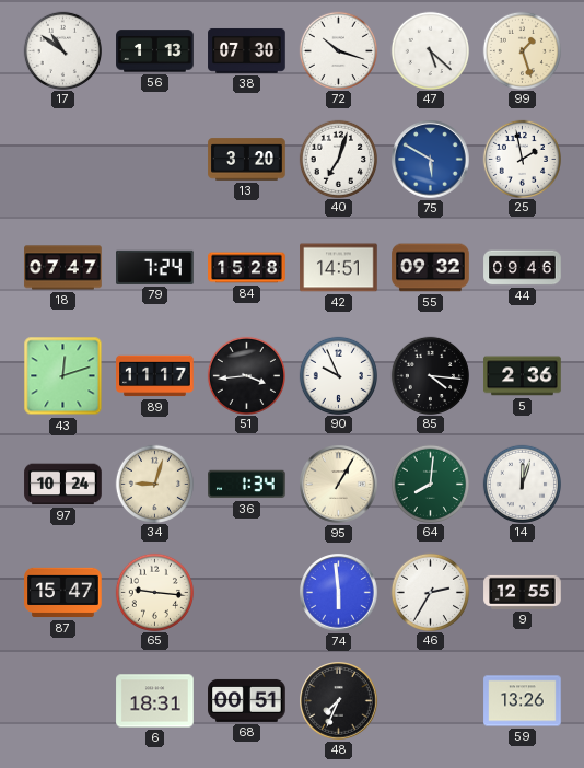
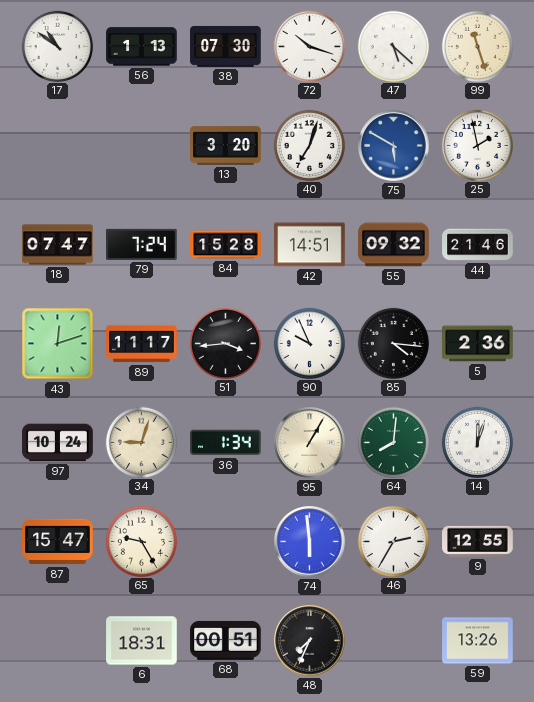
99: 1:27 -> 11:27
44: 09:46 -> 21:46
65: 9:16 -> 9:25
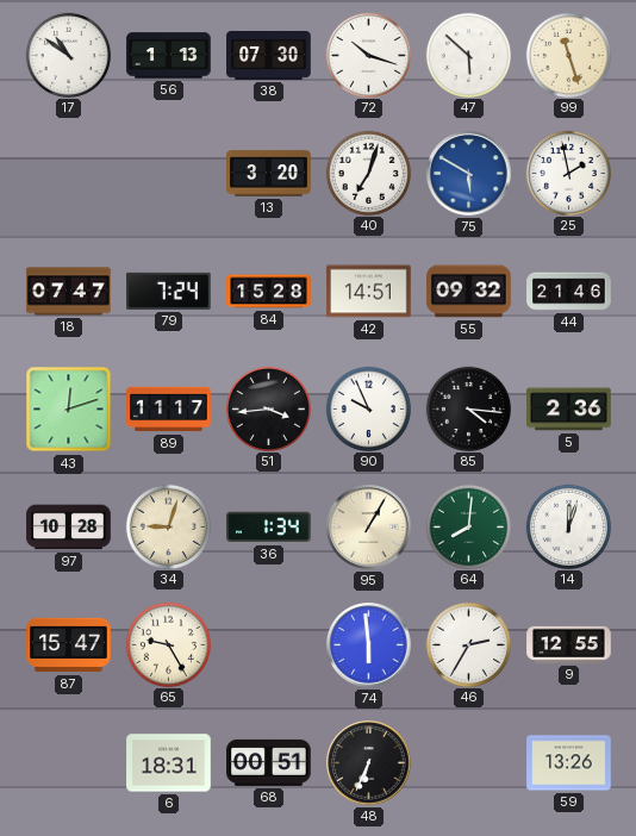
47: 5:22 -> 5:52
97: 10:24 -> 10:28
48: 7:34 -> 6:34
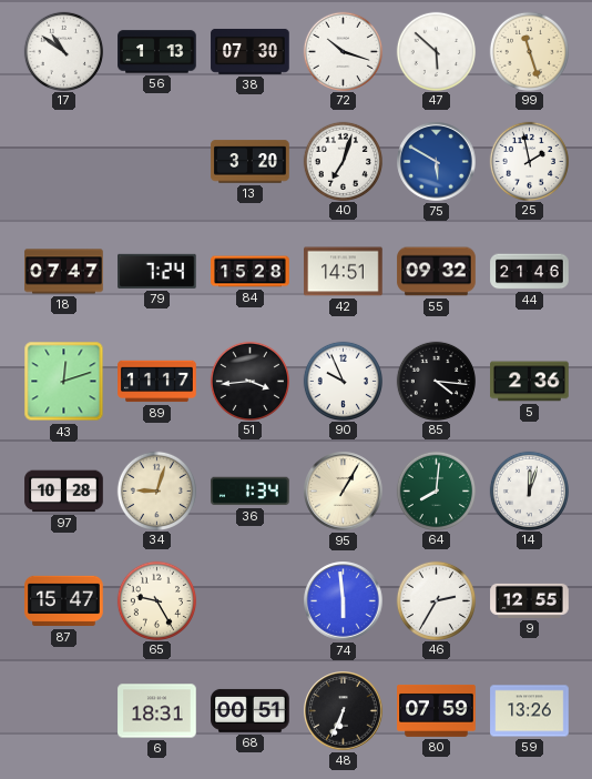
80: none -> 07:59
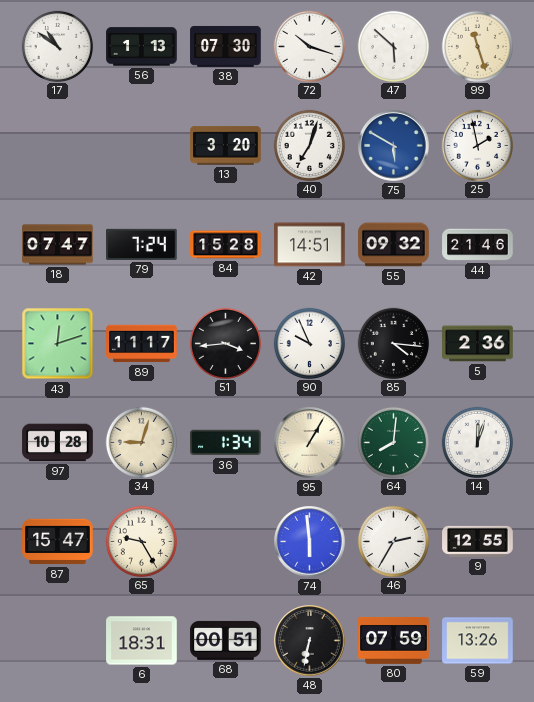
48: 6:34 -> 6:32
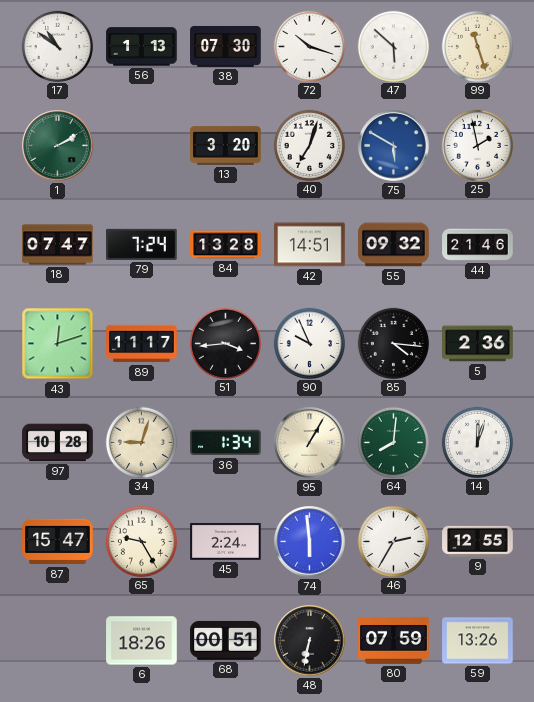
1: none -> 2:10
84: 15:28 -> 13:28
45: none -> 2:24
6: 18:31 -> 18:26
